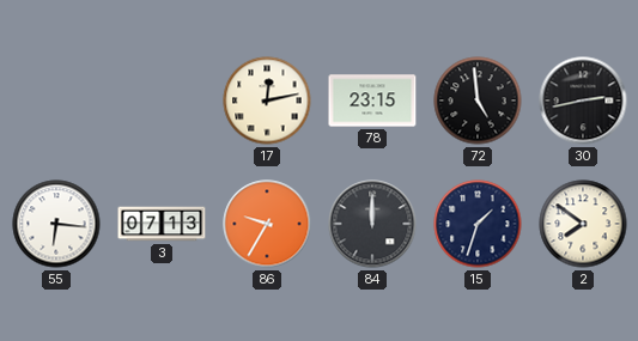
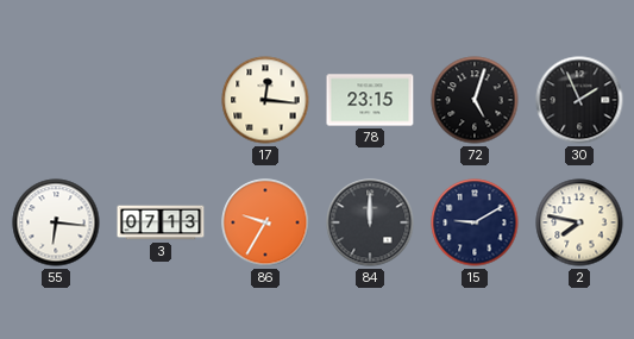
17: 12:13 -> 12:16
72: 4:59 -> 5:03
30: 2:43 -> 1:56
15: 1:33 -> 9:10
2: 7:51 -> 7:47
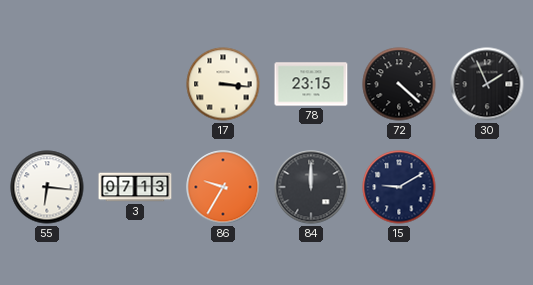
17: 12:16 -> 3:16
72: 5:03 -> 4:22
2: 7:47 -> none
